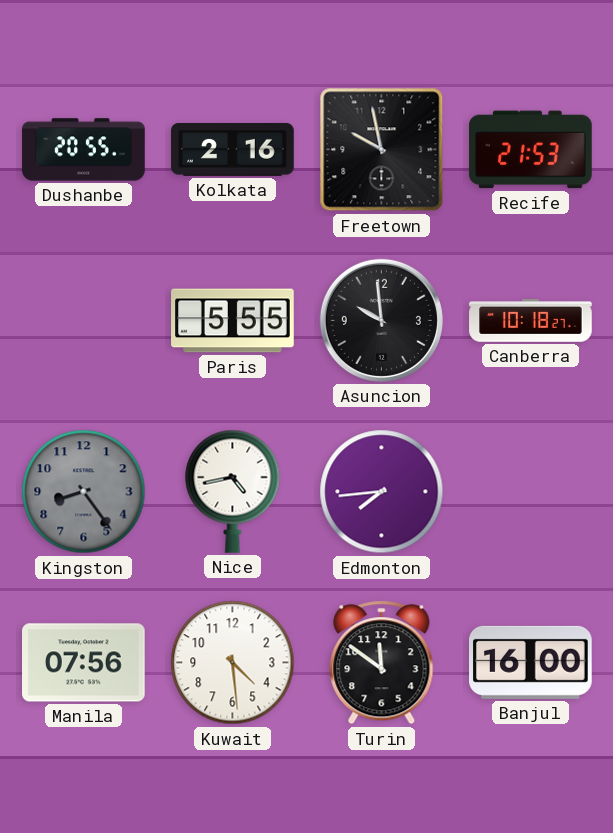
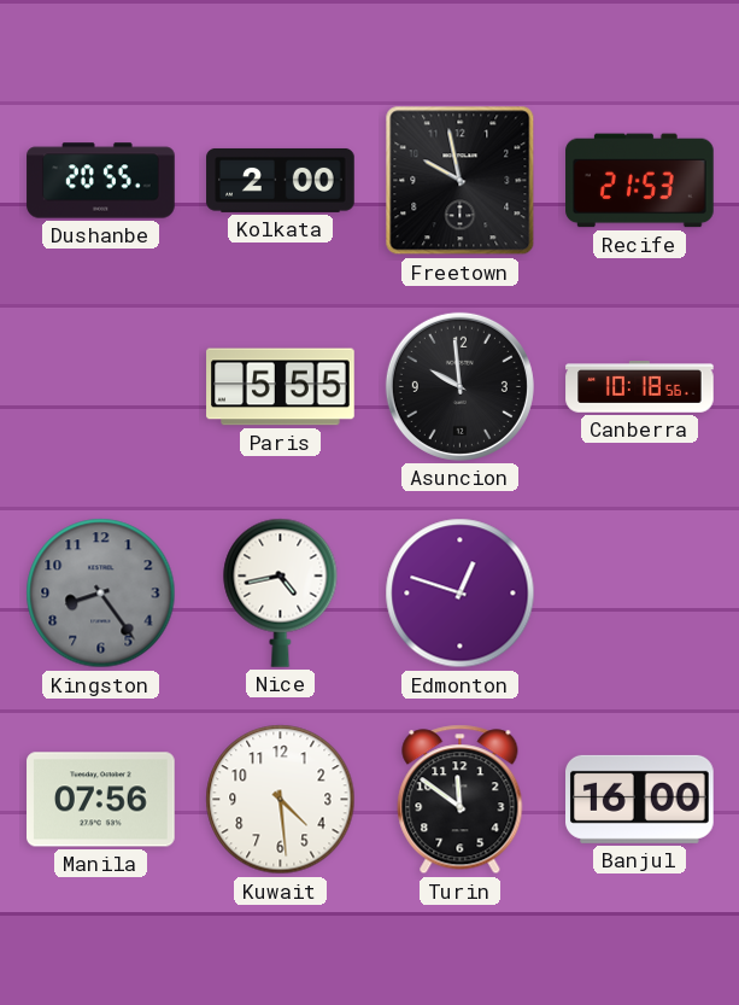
Kolkata: 2:16 -> 2:00
Canberra: 10:18:27 -> 10:18:56
Edmonton: 7:44 -> 12:48
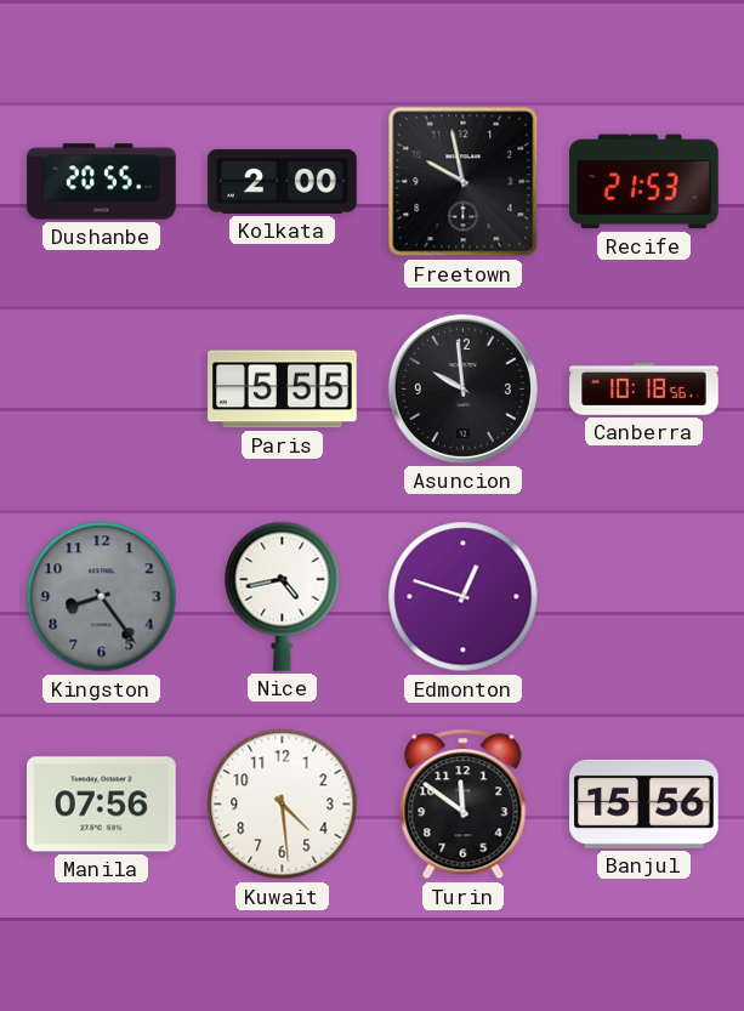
Banjul: 16:00 -> 15:56
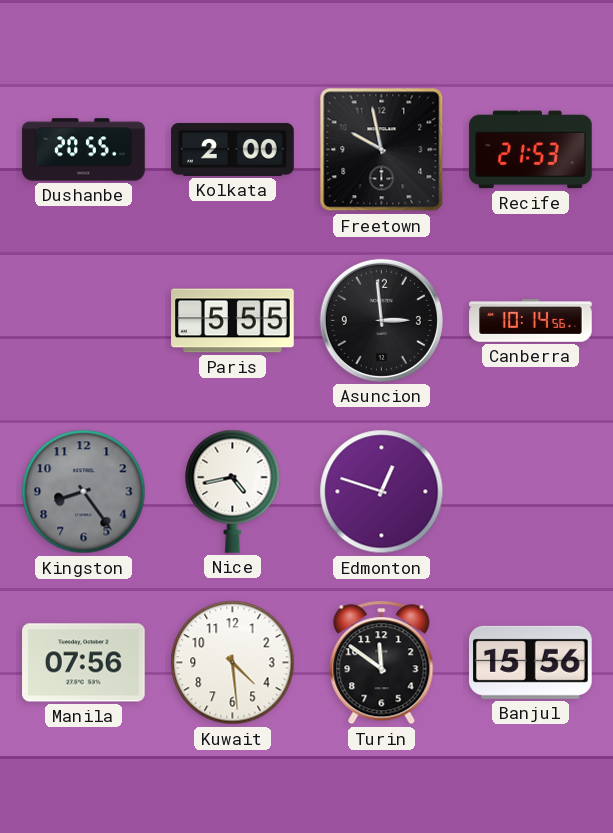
Asuncion: 9:59 -> 2:59
Canberra: 10:18 -> 10:14
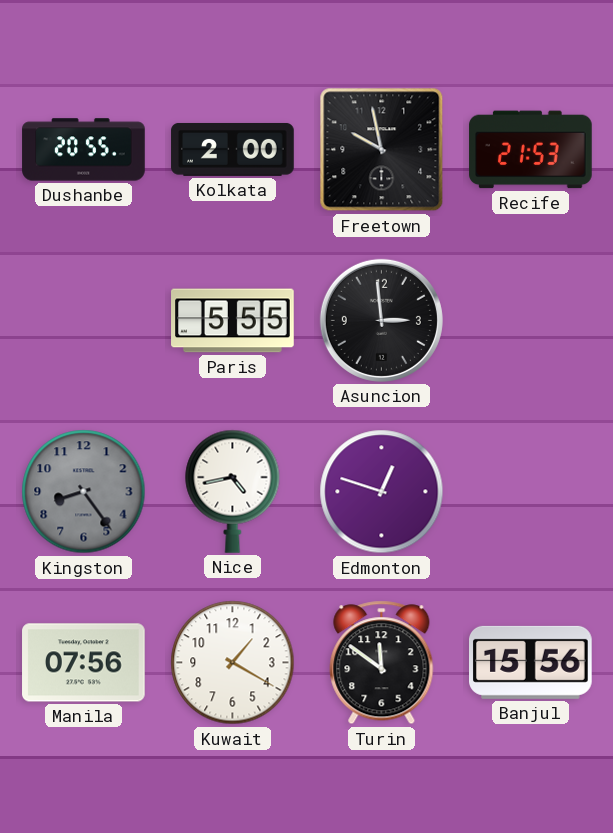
Canberra: 10:14 -> none
Kuwait: 4:29 -> 1:20
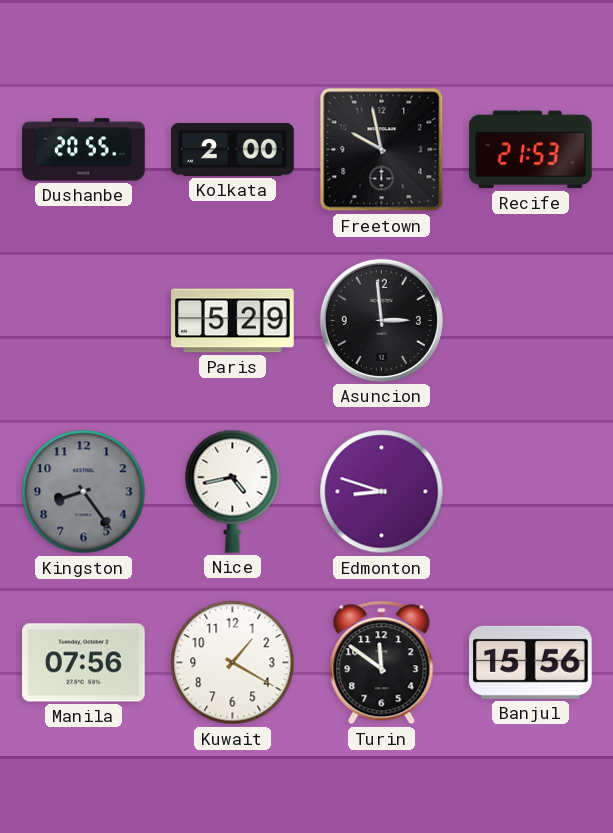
Paris: 5:55 -> 5:29
Edmonton: 12:48 -> 8:48
